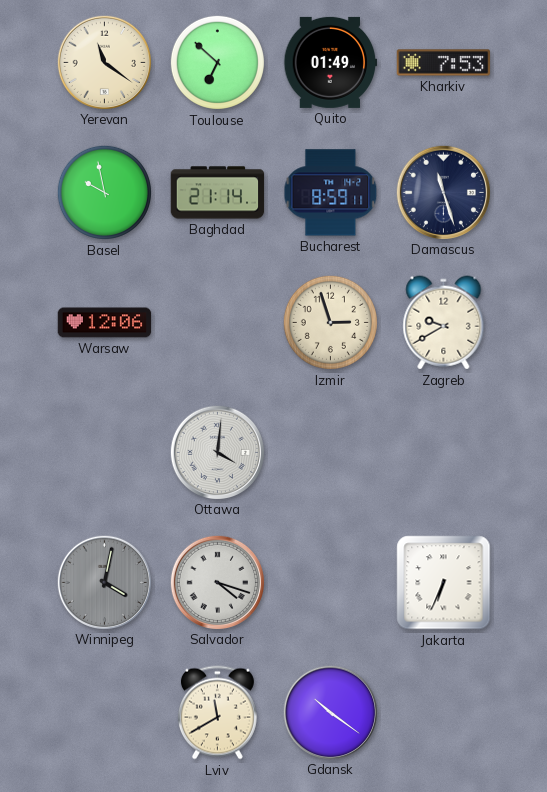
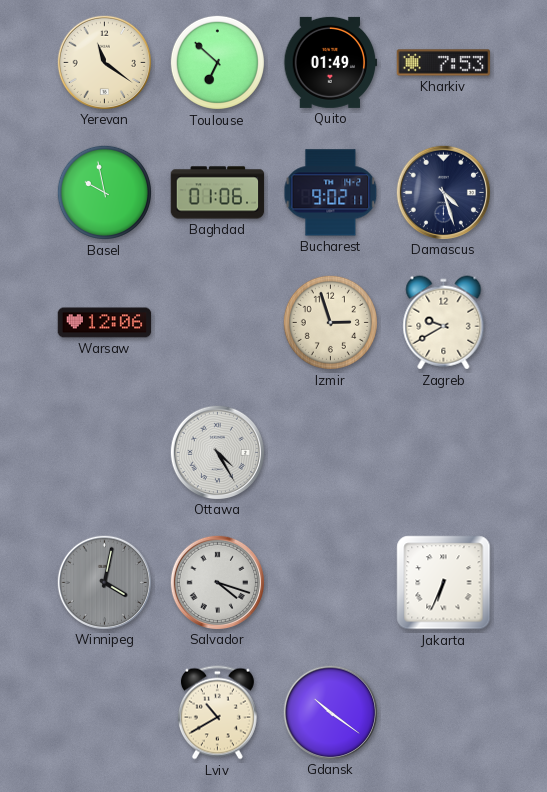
Baghdad: 21:14 -> 01:06
Bucharest: 8:59 -> 9:02
Damascus: 11:27 -> 4:27
Ottawa: 4:01 -> 4:25
Lviv: 11:40 -> 10:40
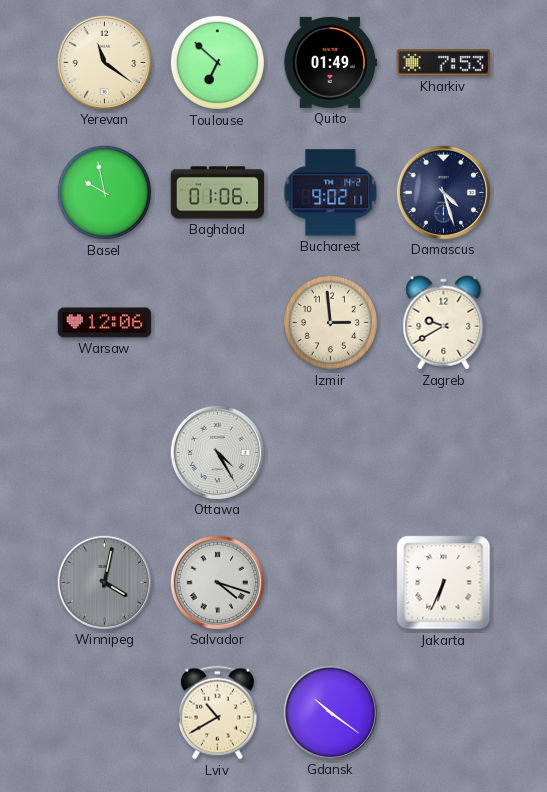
Izmir: 2:57 -> 2:59
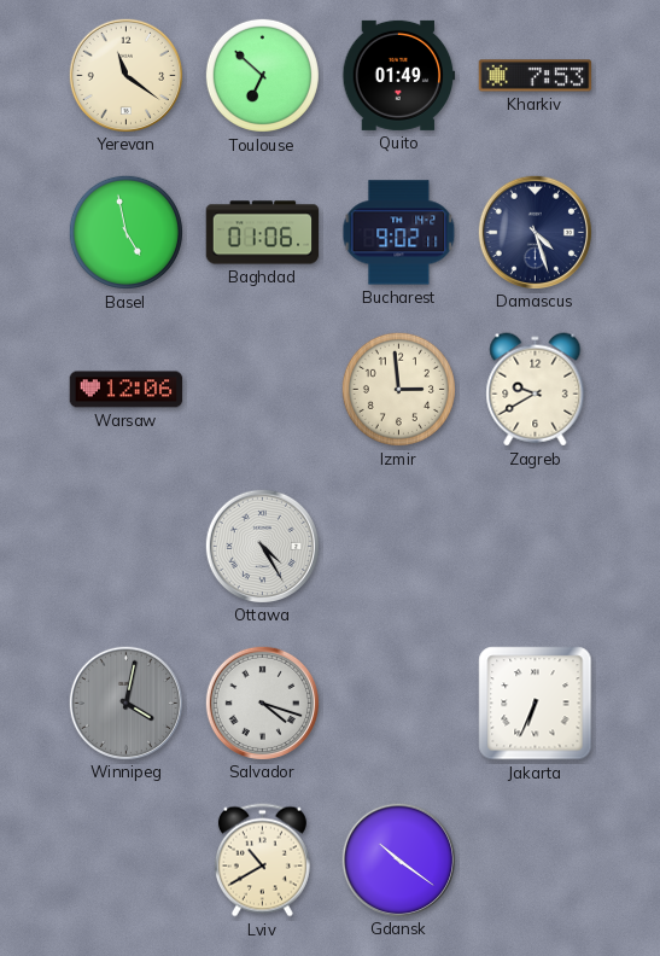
Basel: 9:58 -> 4:58
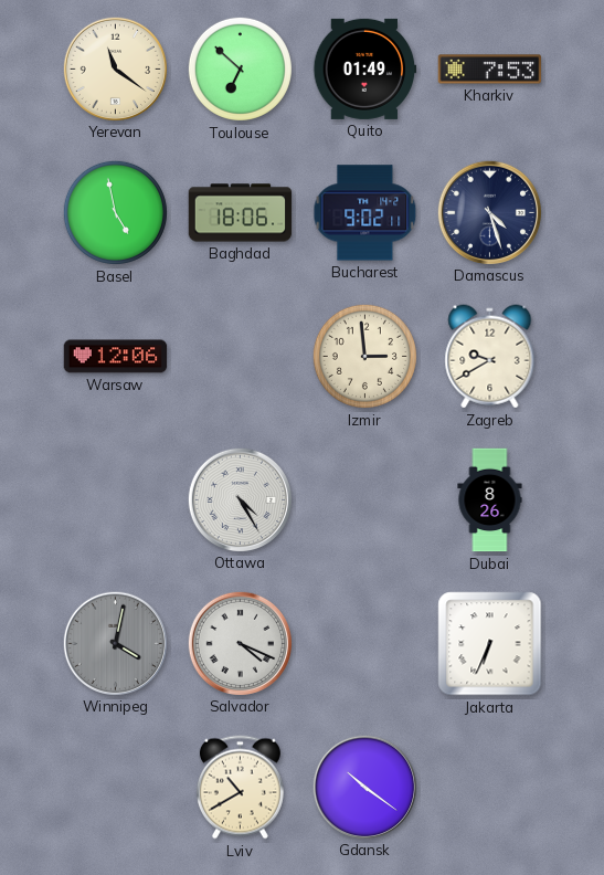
Baghdad: 01:06 -> 18:06
Dubai: none -> 8:26
Salvador: 4:18 -> 4:19
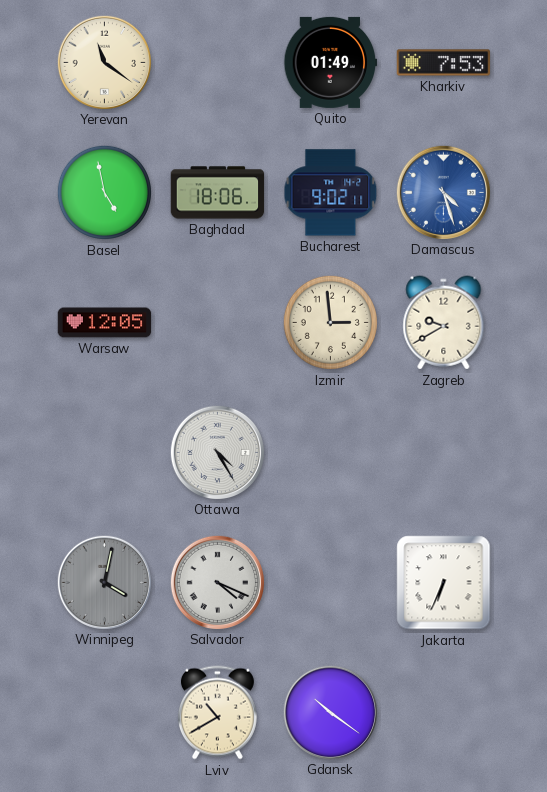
Toulouse: 6:52 -> none
Damascus dial: navy -> blue
Warsaw: 12:06 -> 12:05
Dubai: 8:26 -> none
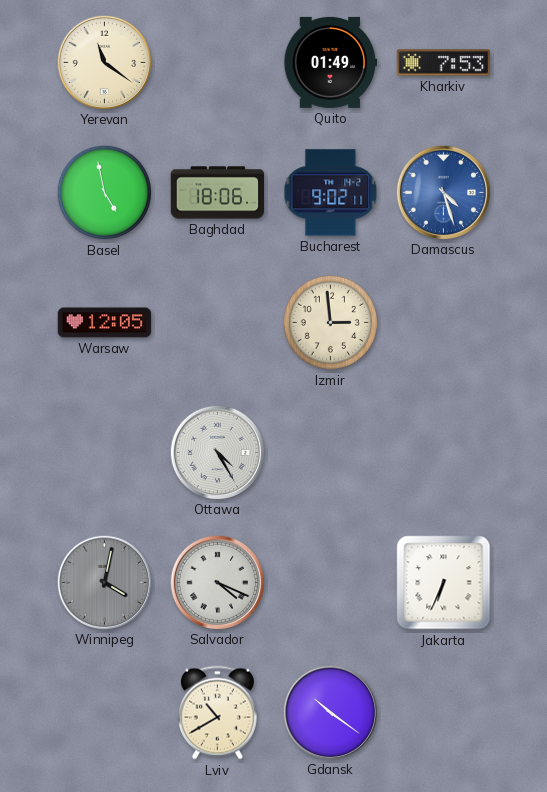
Zagreb: 9:40 -> none
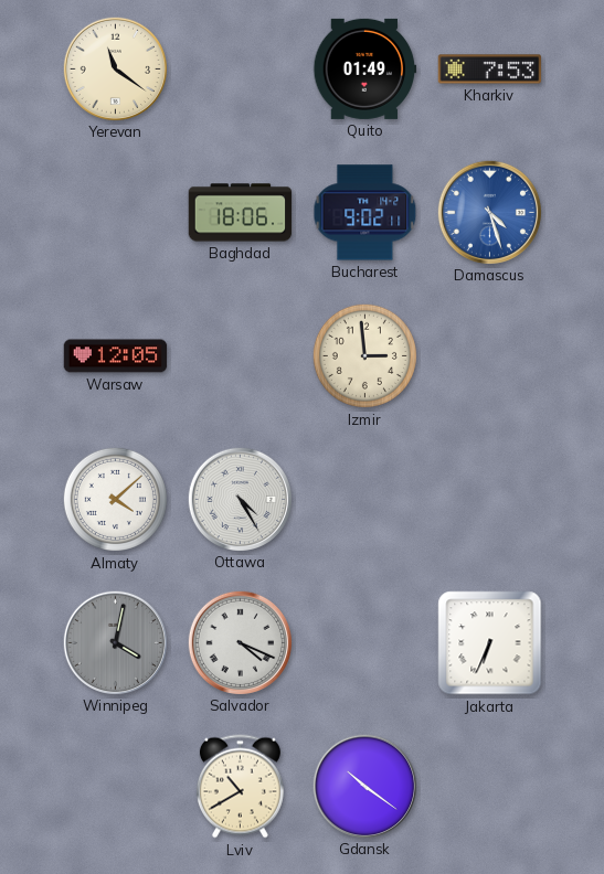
Basel: 4:58 -> none
Almaty: none -> 4:08
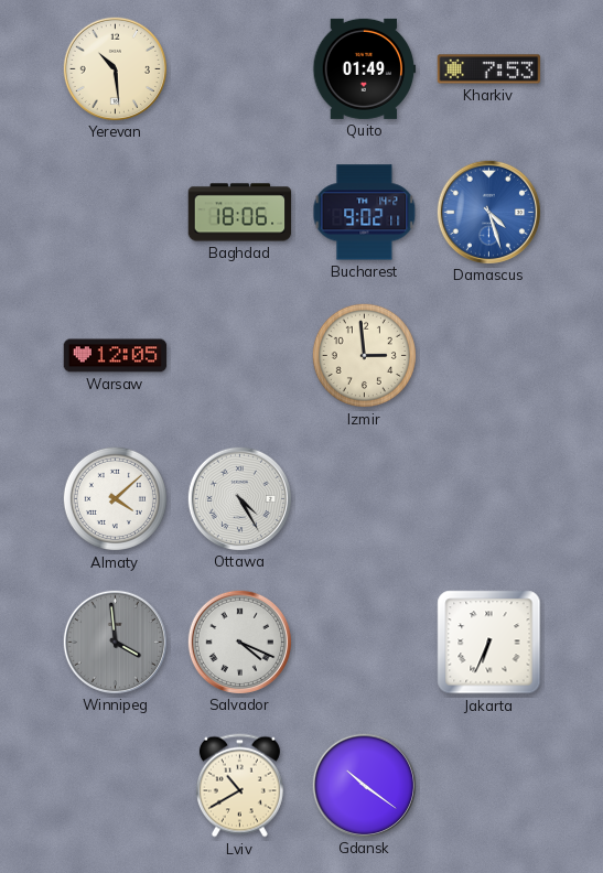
Yerevan: 11:21 -> 10:29
Winnipeg: 4:02 -> 3:59
